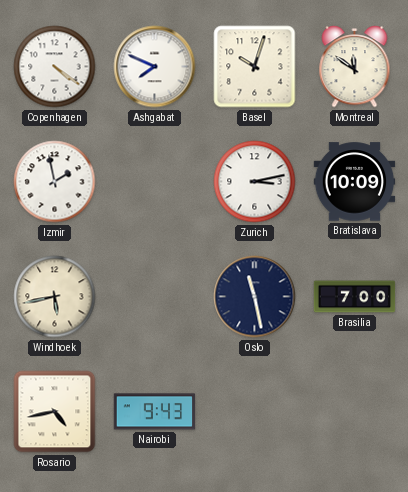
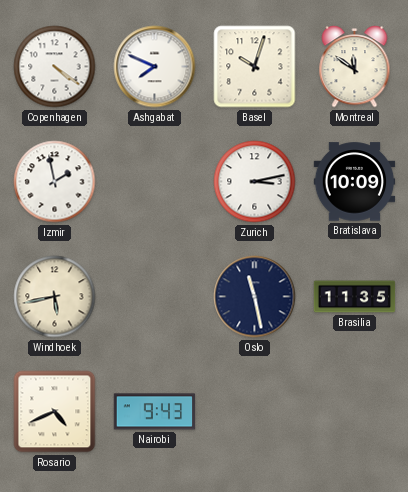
Brasilia: 7:00 -> 11:35
Rosario: 4:43 -> 4:41
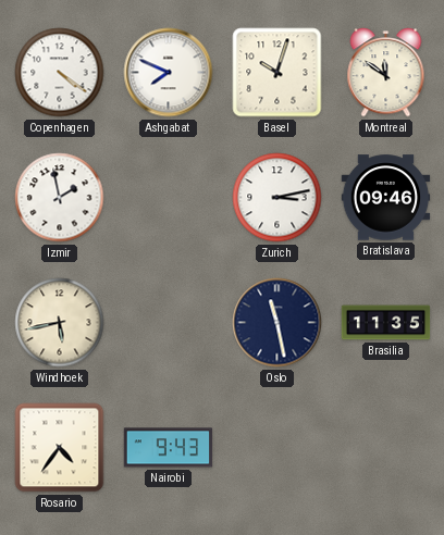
Bratislava: 10:09 -> 09:46
Rosario: 4:41 -> 4:36
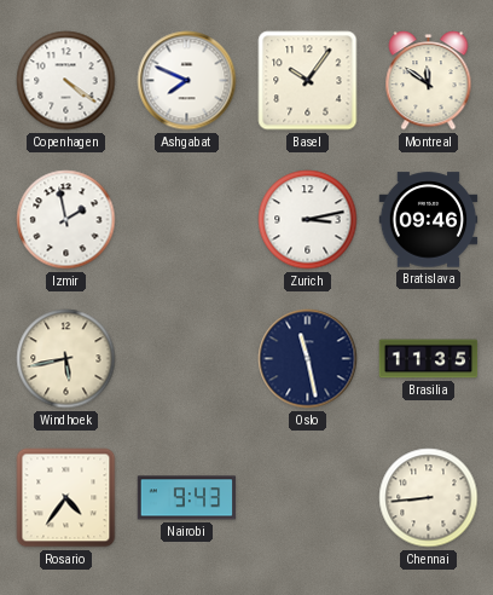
Basel: 10:03 -> 10:06
Chennai: none -> 8:44
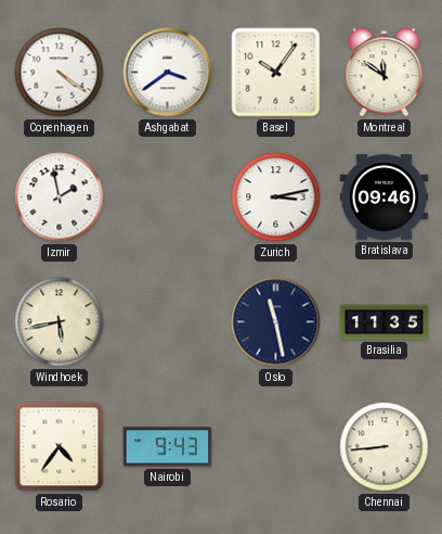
Ashgabat: 7:49 -> 3:39
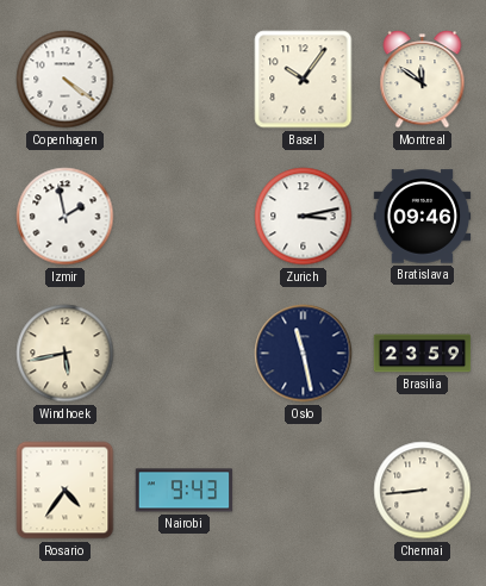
Ashgabat: 3:39 -> none
Brasilia: 11:35 -> 23:59
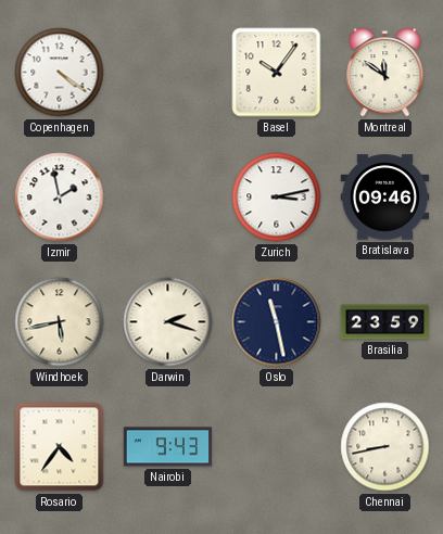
Darwin: none -> 2:18
Chennai: 8:44 -> 8:43
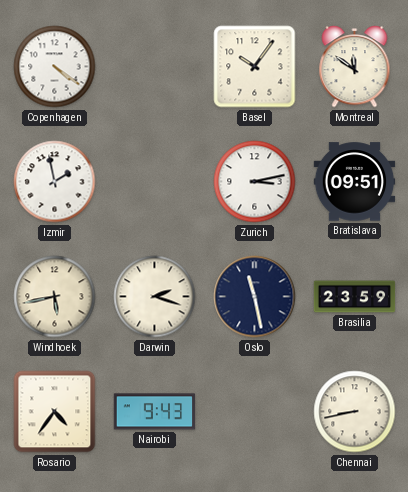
Bratislava: 09:46 -> 09:51
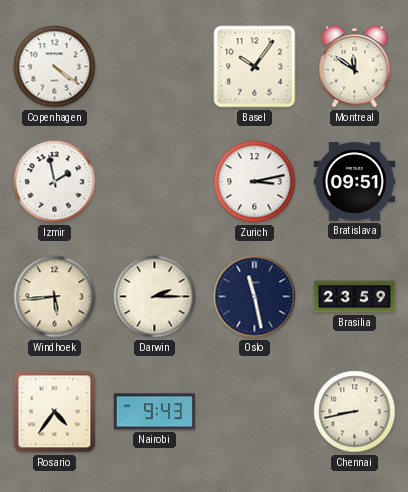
Windhoek: 5:43 -> 5:44
Darwin: 2:18 -> 2:15
